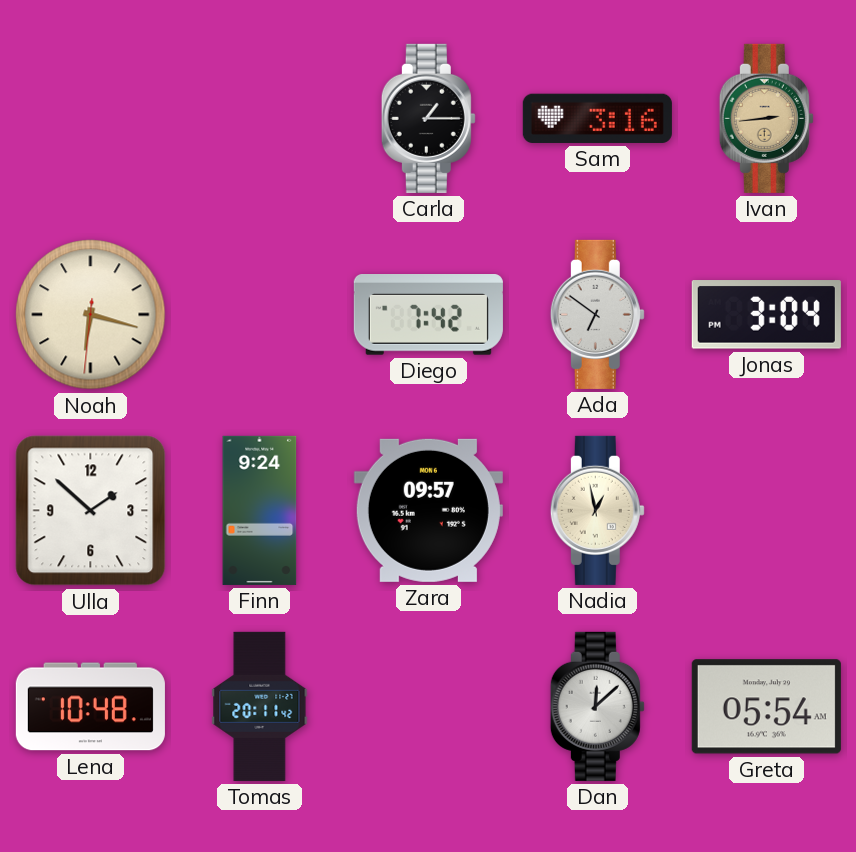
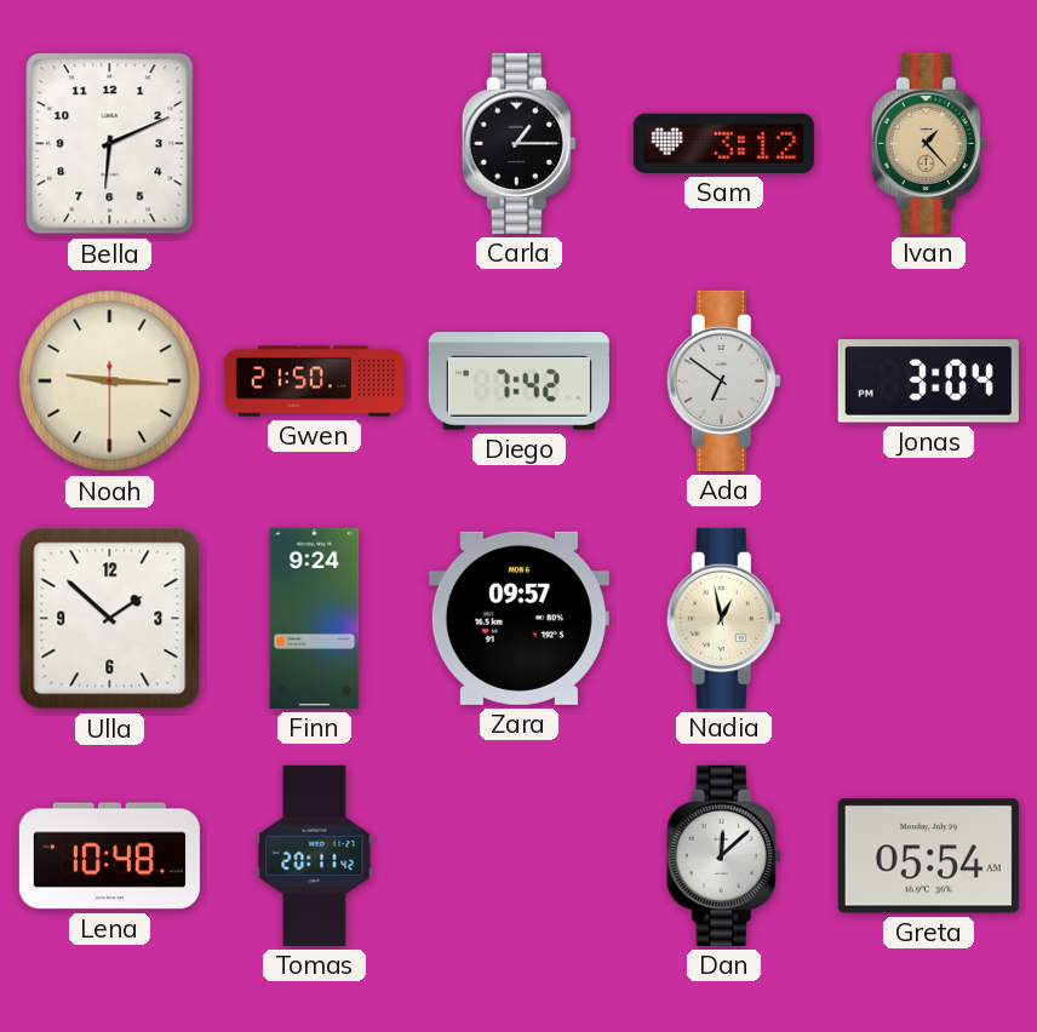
Bella: none -> 6:11
Sam: 3:16 -> 3:12
Ivan: 2:44 -> 1:23
Noah: 6:17 -> 9:15
Gwen: none -> 21:50
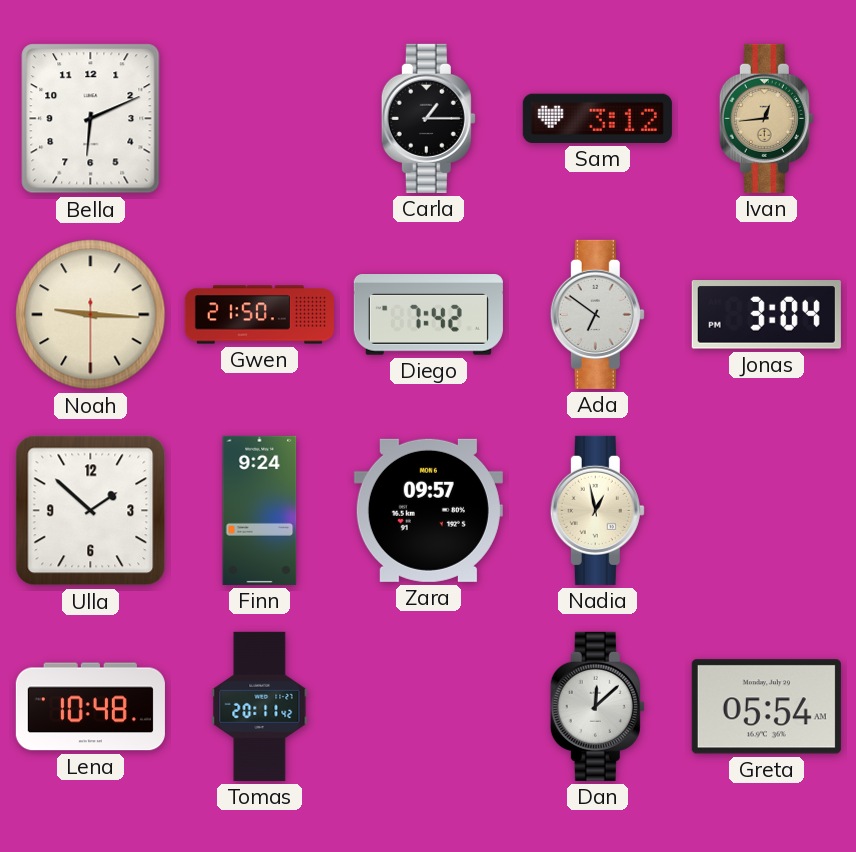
Ivan: 1:23 -> 12:44
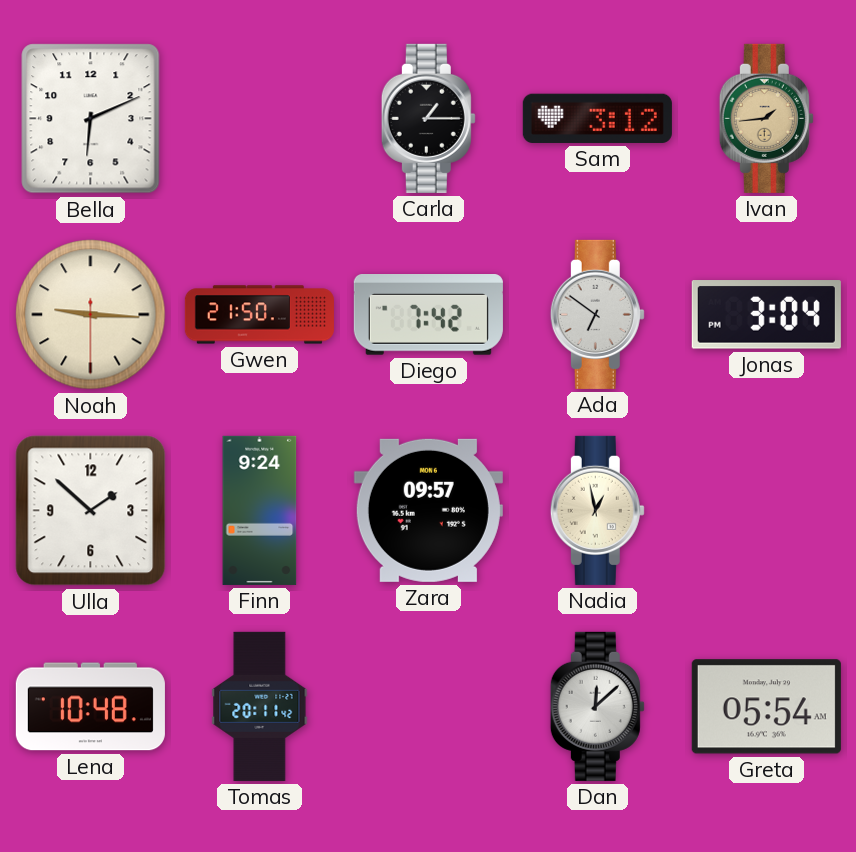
Ivan: 12:44 -> 1:44
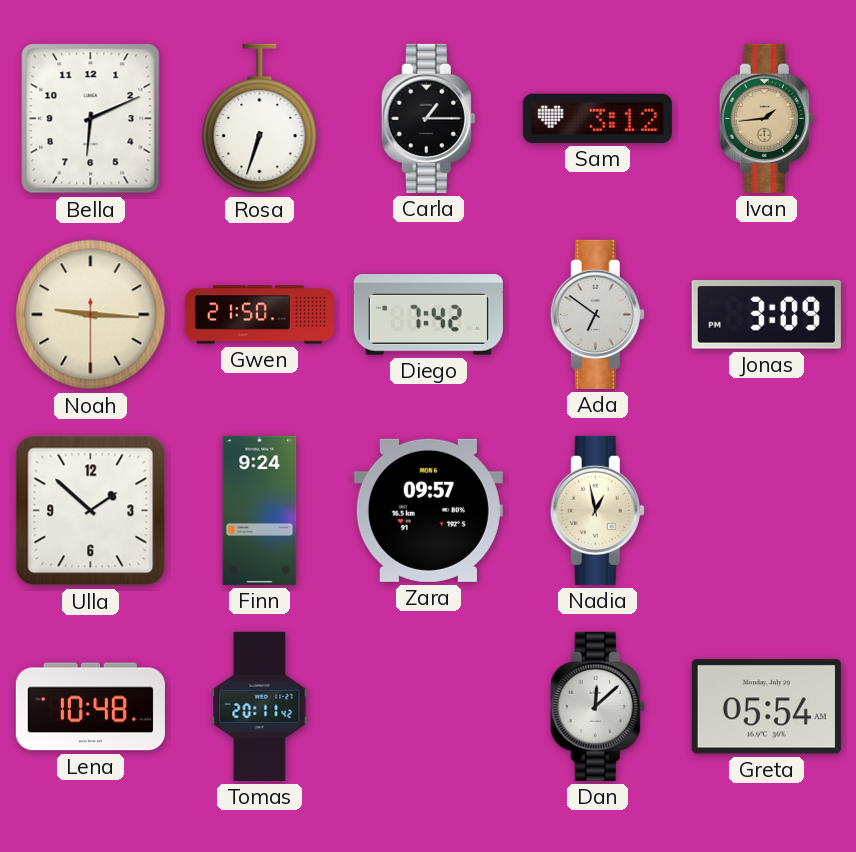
Rosa: none -> 6:33
Jonas: 3:04 -> 3:09
